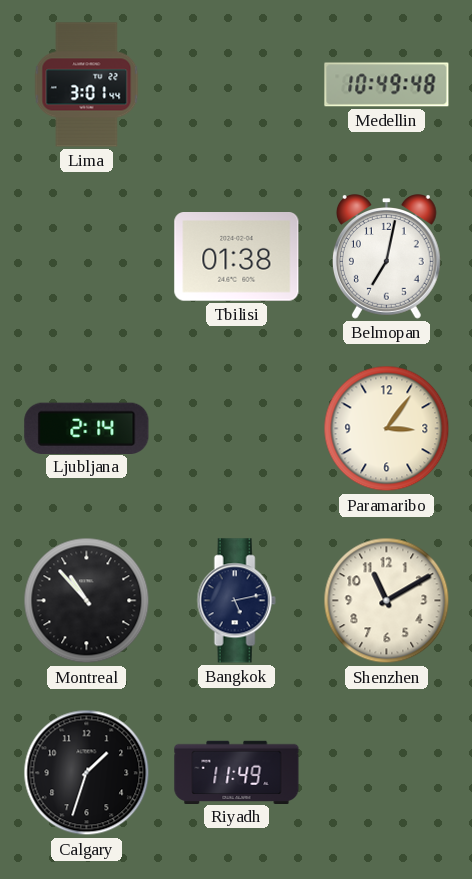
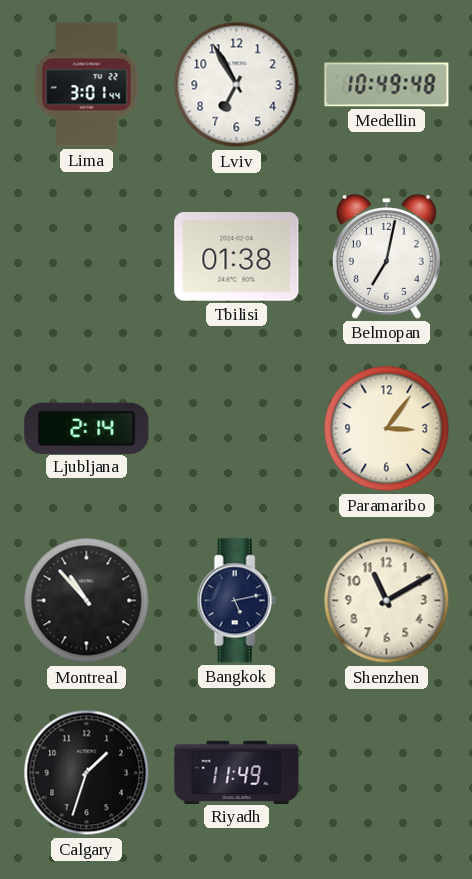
Lviv: none -> 6:55
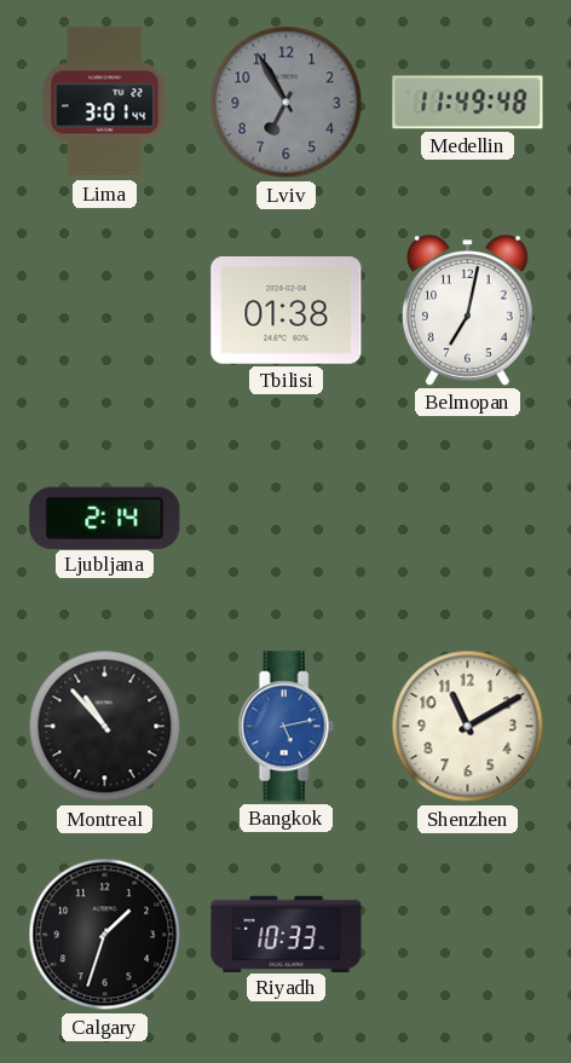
Lviv dial: white -> grey
Medellin: 10:49 -> 11:49
Paramaribo: 3:06 -> none
Bangkok dial: navy -> blue
Riyadh: 11:49 -> 10:33
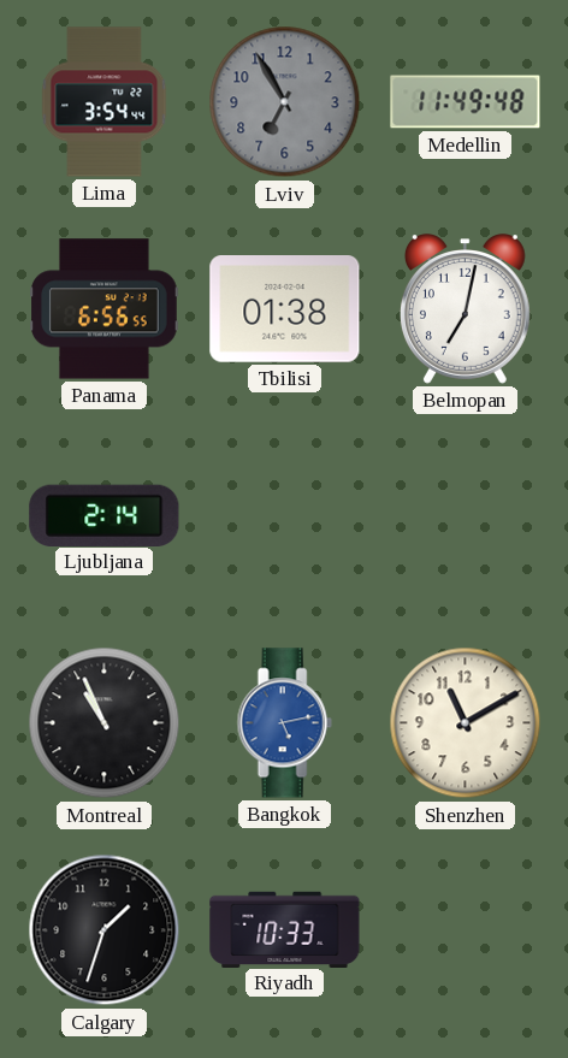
Lima: 3:01 -> 3:54
Panama: none -> 6:56
Montreal: 10:53 -> 10:56
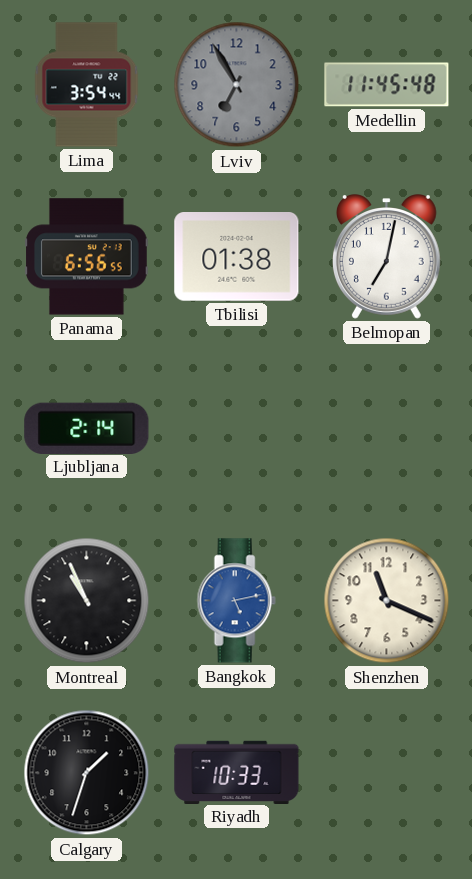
Medellin: 11:49 -> 11:45
Shenzhen: 11:10 -> 11:19
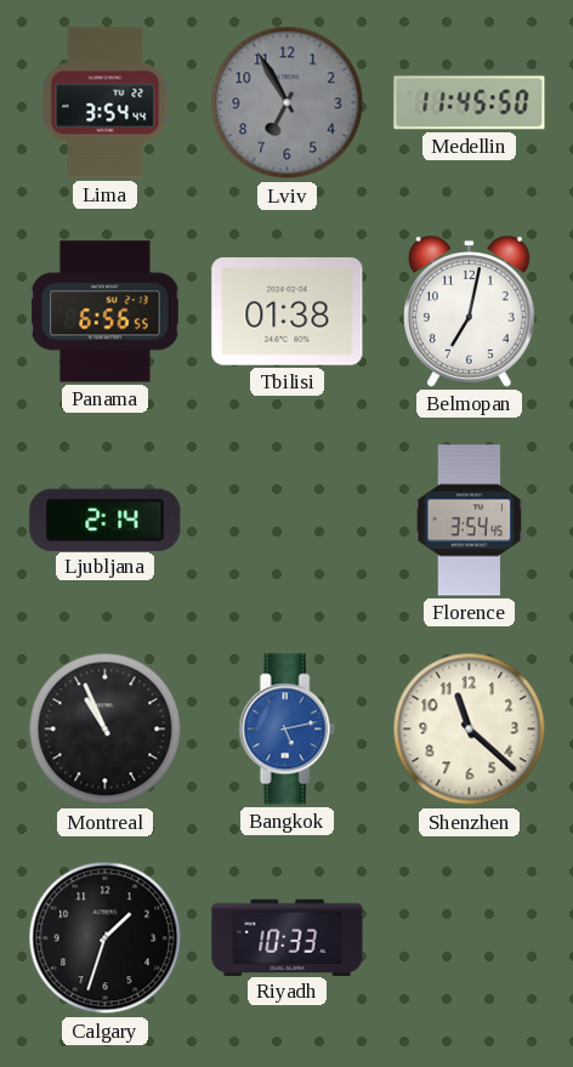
Medellin: 11:45:48 -> 11:45:50
Florence: none -> 3:54
Shenzhen: 11:19 -> 11:22
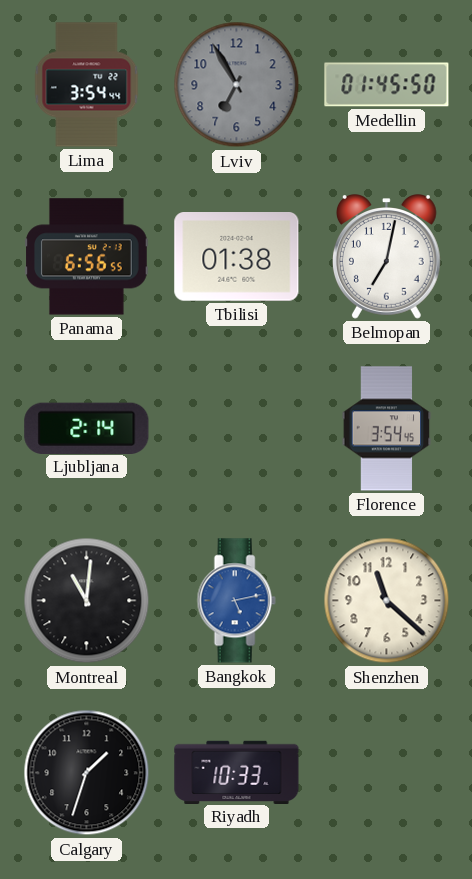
Medellin: 11:45 -> 01:45
Montreal: 10:56 -> 11:01
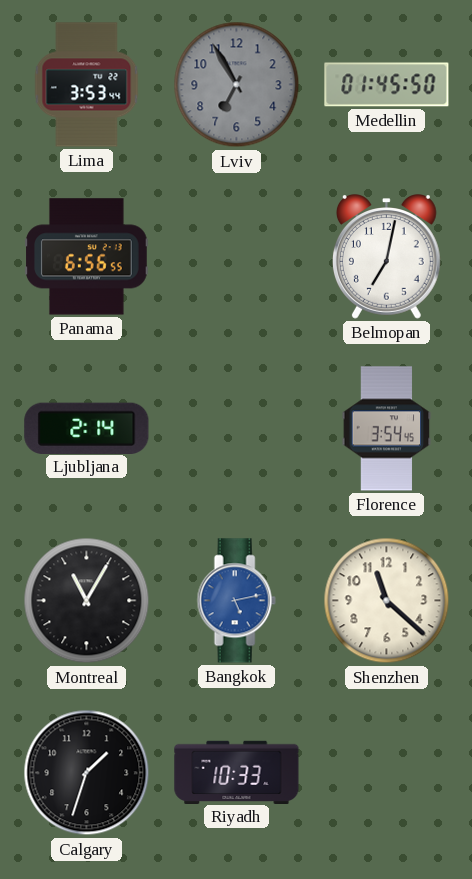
Lima: 3:54 -> 3:53
Tbilisi: 01:38 -> none
Montreal: 11:01 -> 11:05
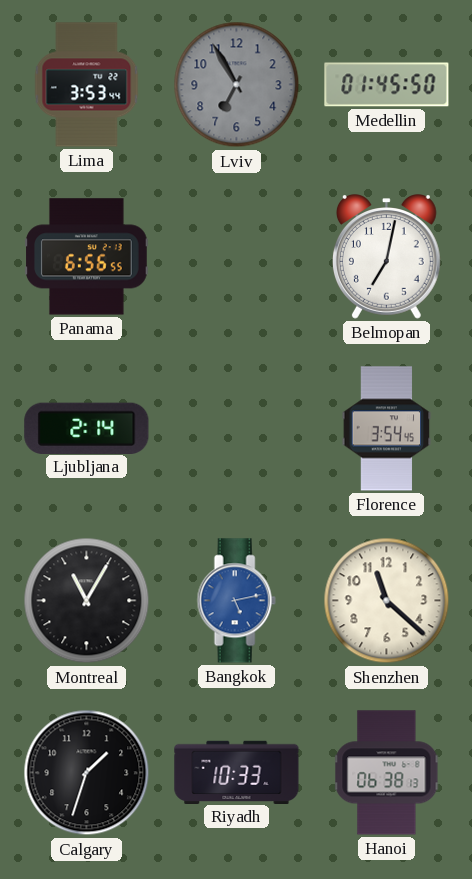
Hanoi: none -> 06:38
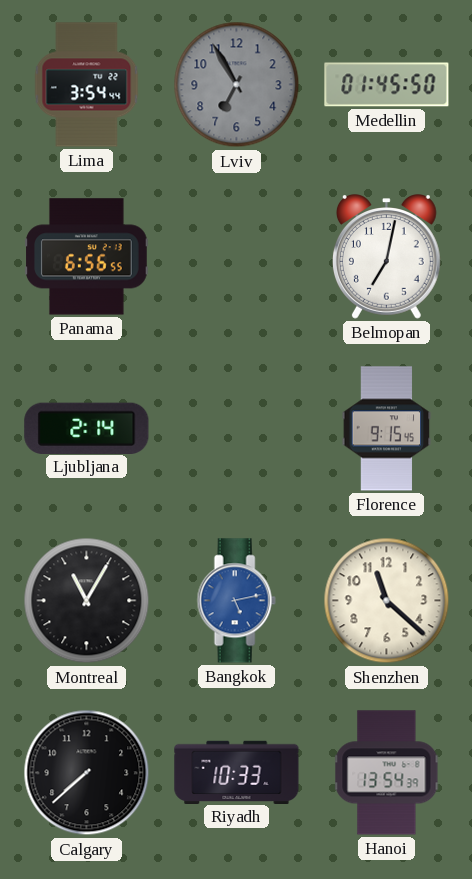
Lima: 3:53 -> 3:54
Florence: 3:54 -> 9:15
Calgary: 1:33 -> 7:38
Hanoi: 06:38 -> 13:54
